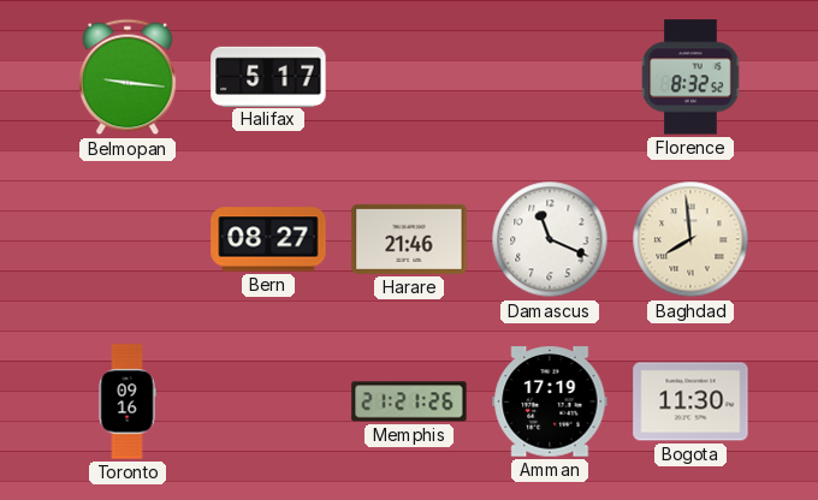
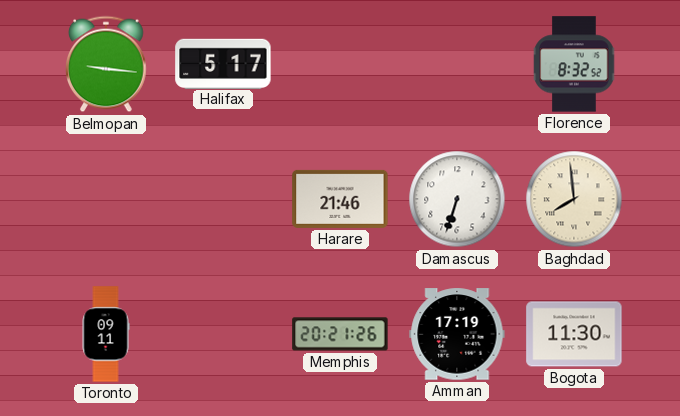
Bern: 08:27 -> none
Damascus: 11:19 -> 6:33
Toronto: 09:16 -> 09:11
Memphis: 21:21 -> 20:21
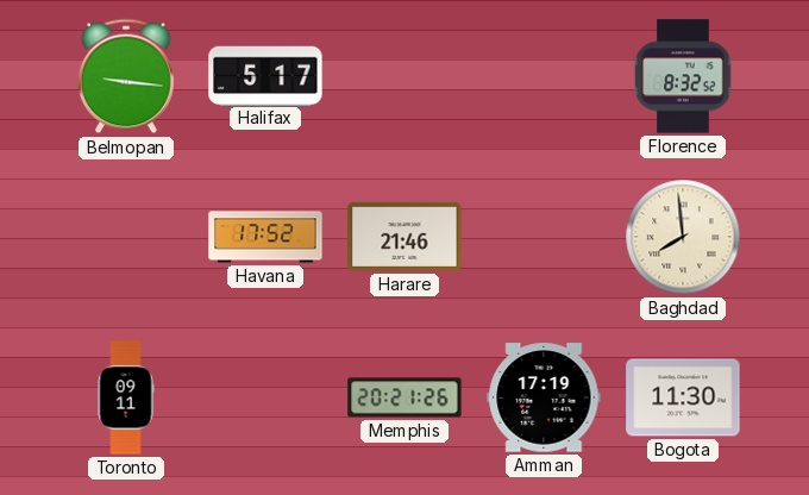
Havana: none -> 17:52
Damascus: 6:33 -> none
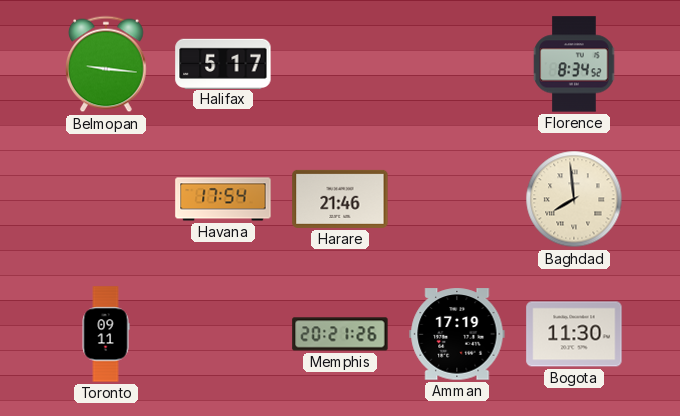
Florence: 8:32 -> 8:34
Havana: 17:52 -> 17:54
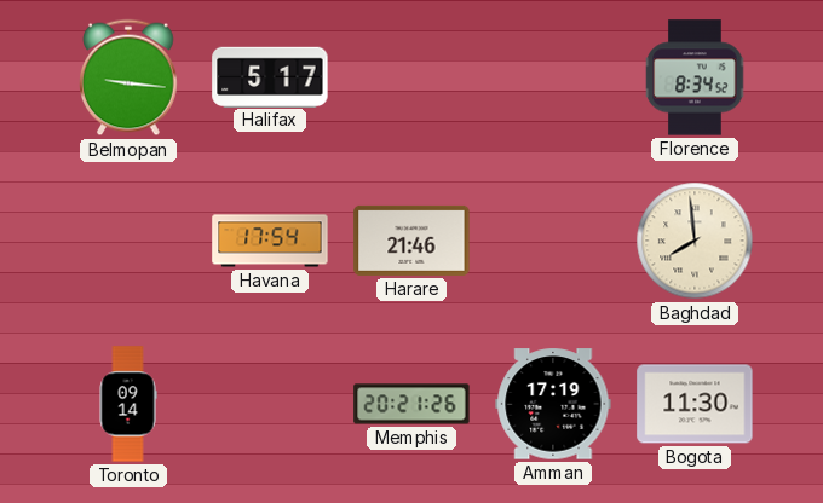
Toronto: 09:11 -> 09:14
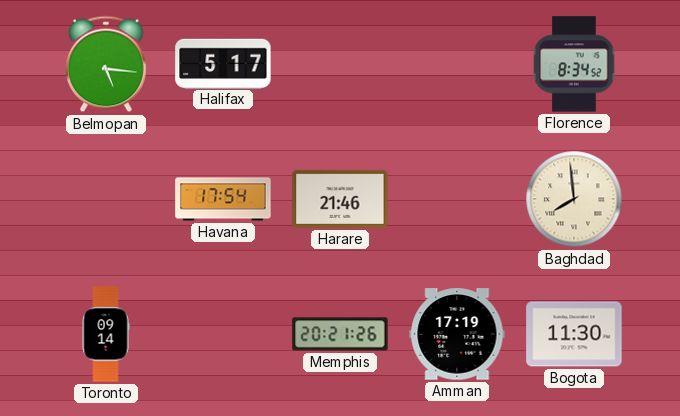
Belmopan: 9:16 -> 5:16
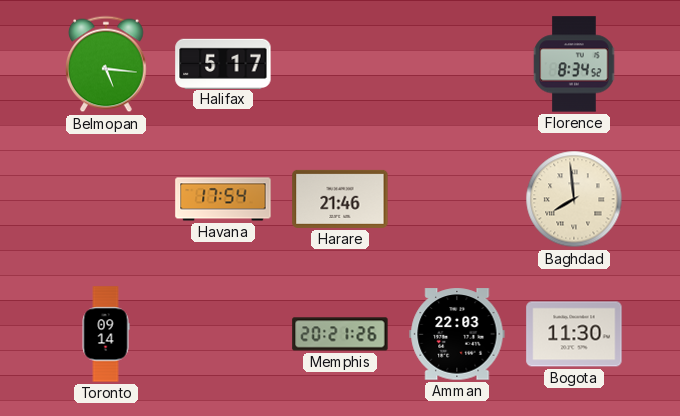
Amman: 17:19 -> 22:03
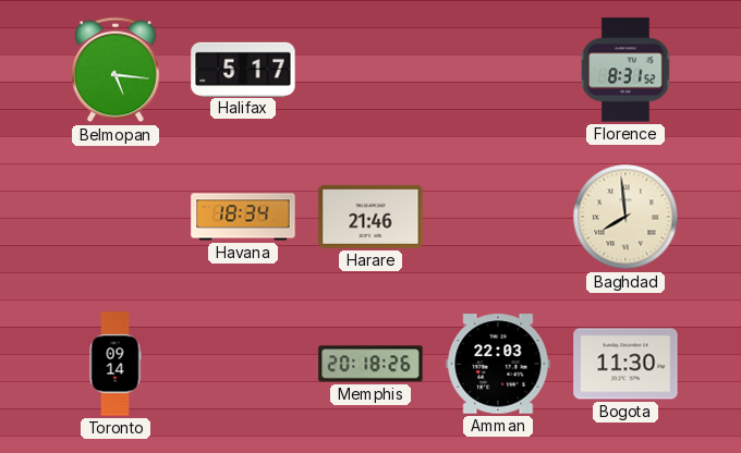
Florence: 8:34 -> 8:31
Havana: 17:54 -> 18:34
Memphis: 20:21 -> 20:18
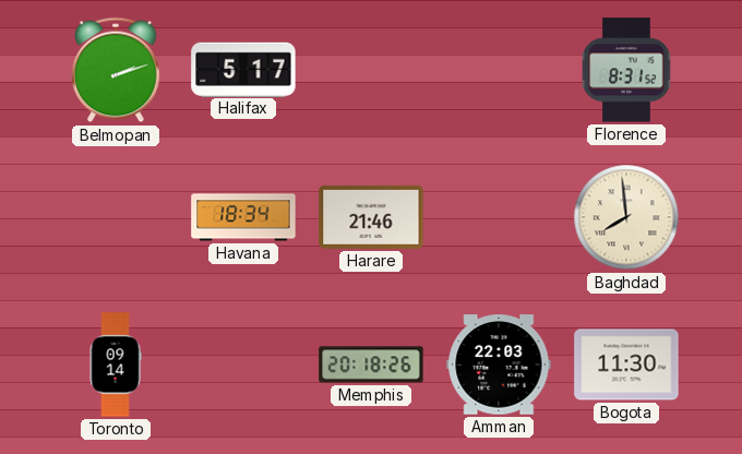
Belmopan: 5:16 -> 2:12
